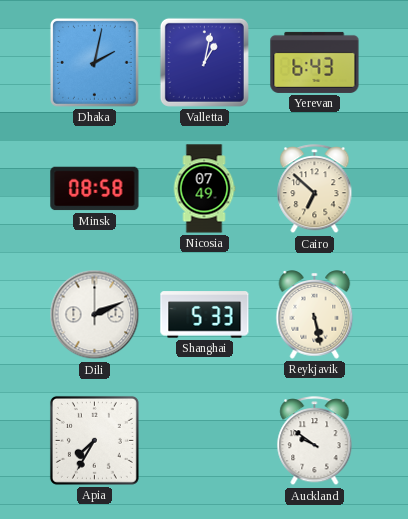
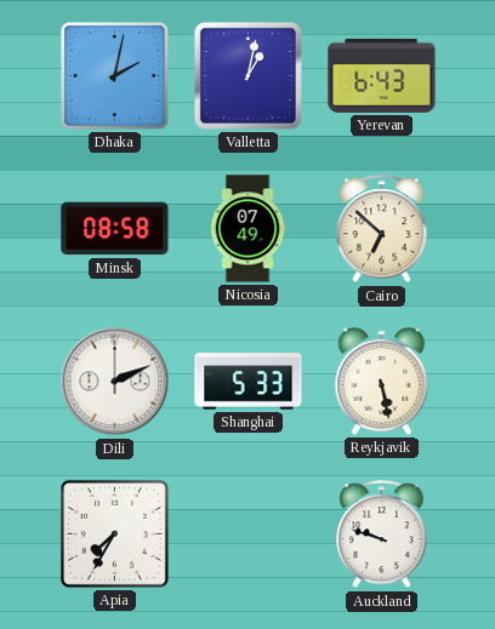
Auckland: 9:51 -> 9:48
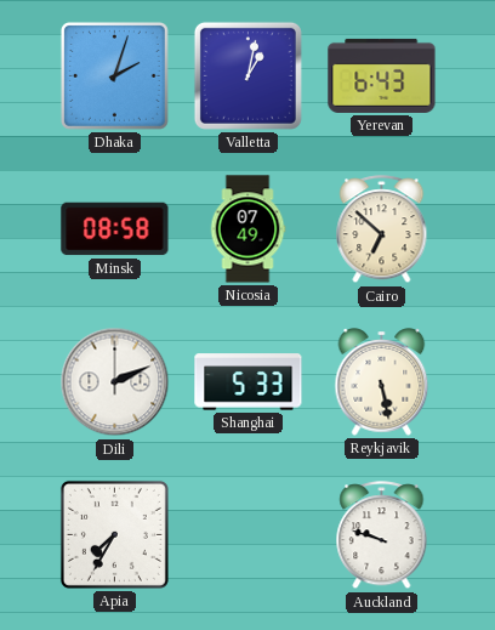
Dhaka: 2:02 -> 2:03
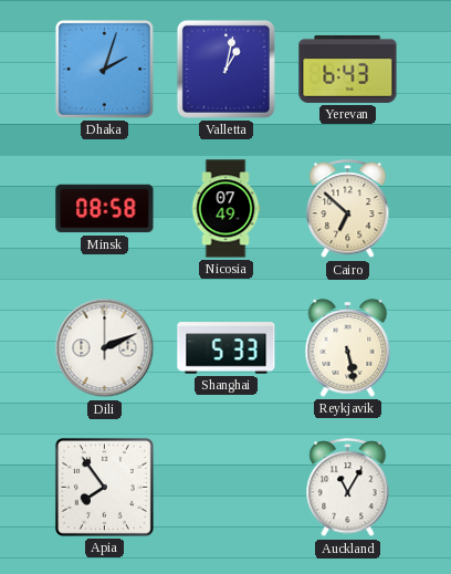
Apia: 7:35 -> 7:54
Auckland: 9:48 -> 11:05
